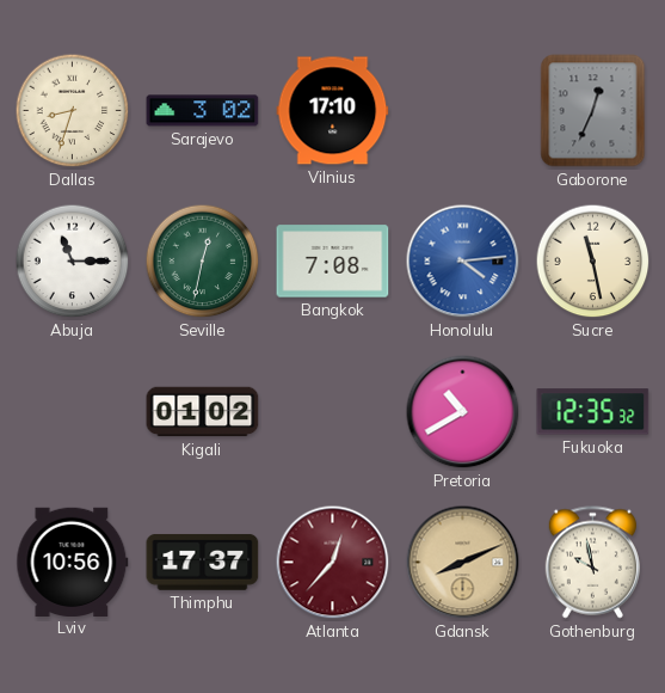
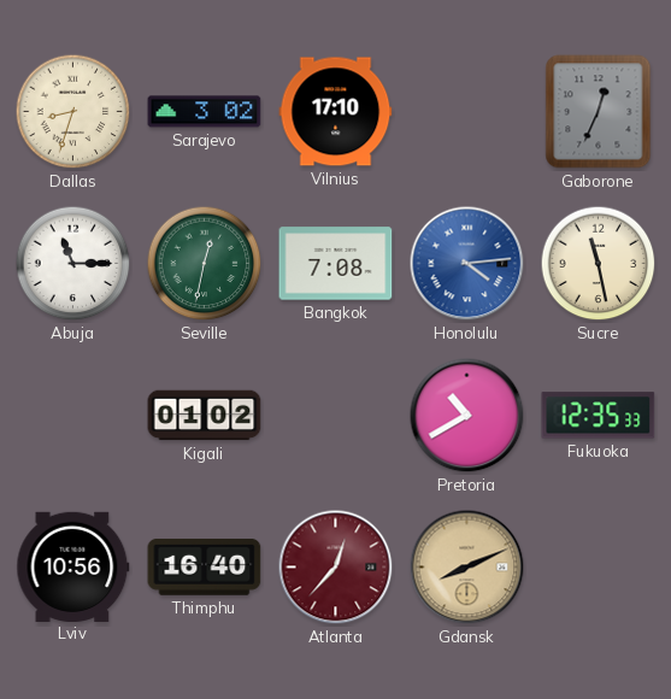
Fukuoka: 12:35:32 -> 12:35:33
Thimphu: 17:37 -> 16:40
Gothenburg: 9:58 -> none
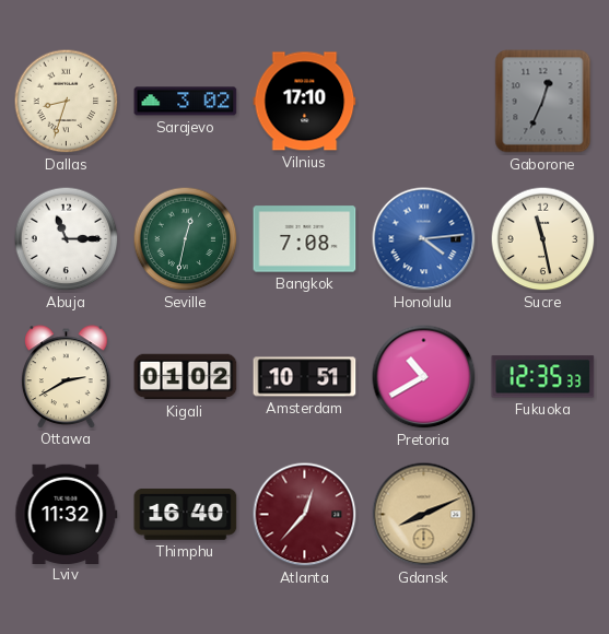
Ottawa: none -> 2:40
Amsterdam: none -> 10:51
Lviv: 10:56 -> 11:32
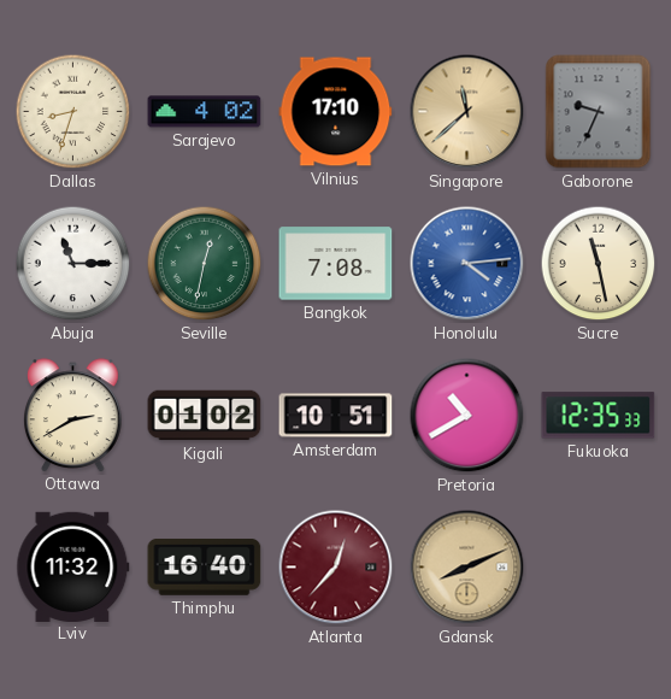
Sarajevo: 3:02 -> 4:02
Singapore: none -> 11:38
Gaborone: 12:34 -> 9:34
